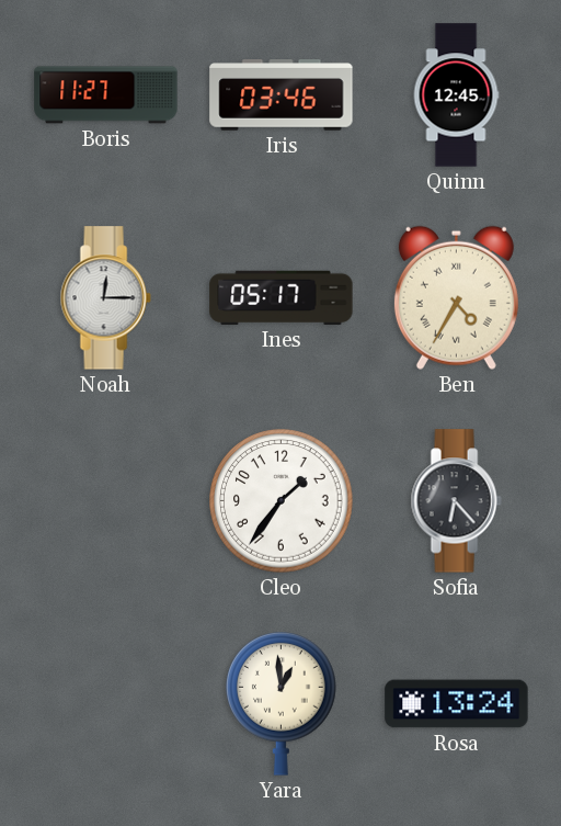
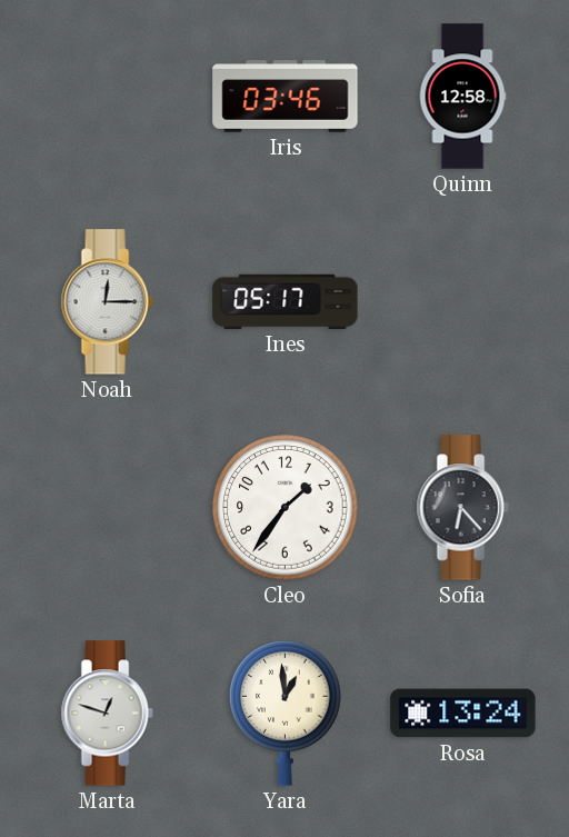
Boris: 11:27 -> none
Quinn: 12:45 -> 12:58
Ben: 4:35 -> none
Marta: none -> 12:48
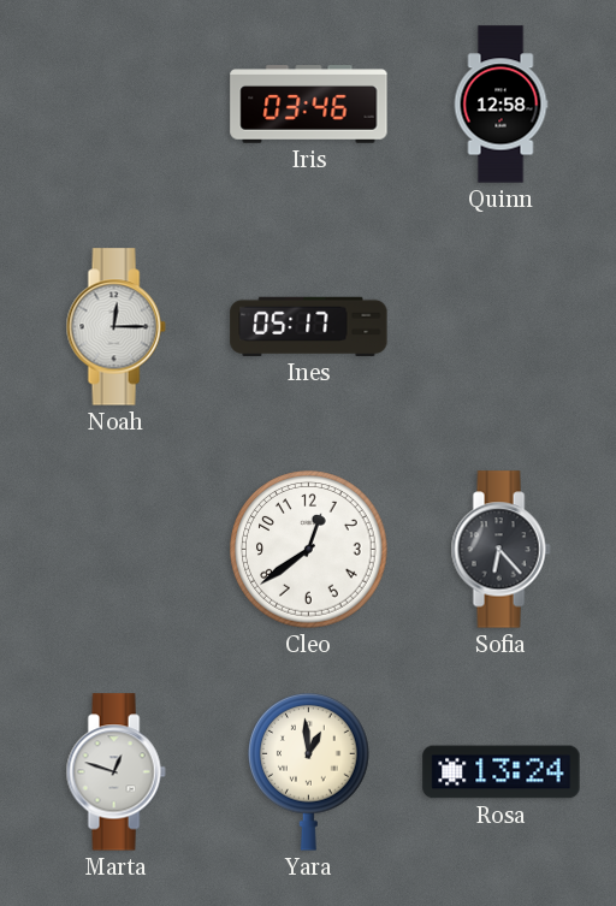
Cleo: 1:36 -> 12:39
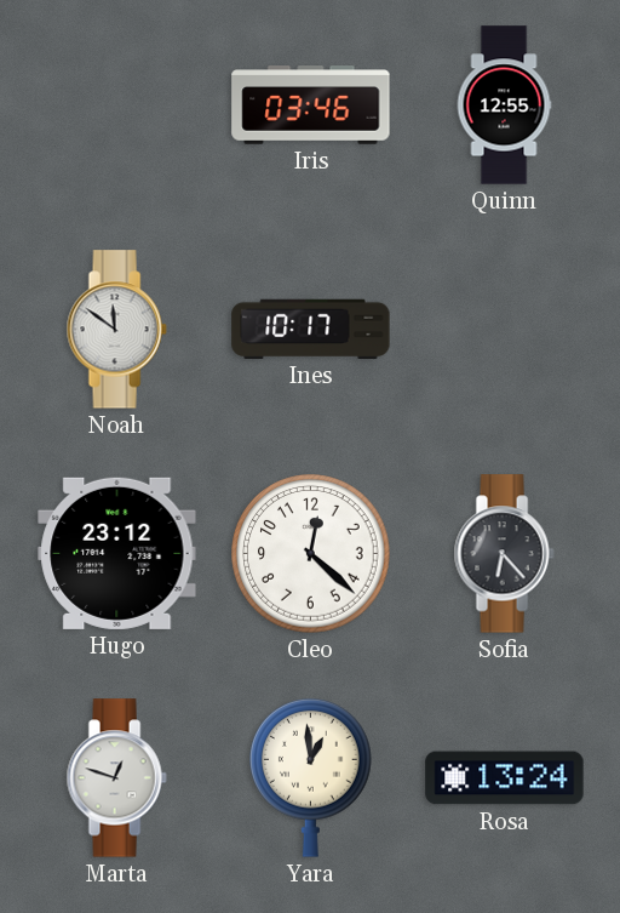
Quinn: 12:58 -> 12:55
Noah: 12:15 -> 11:51
Ines: 05:17 -> 10:17
Hugo: none -> 23:12
Cleo: 12:39 -> 12:22
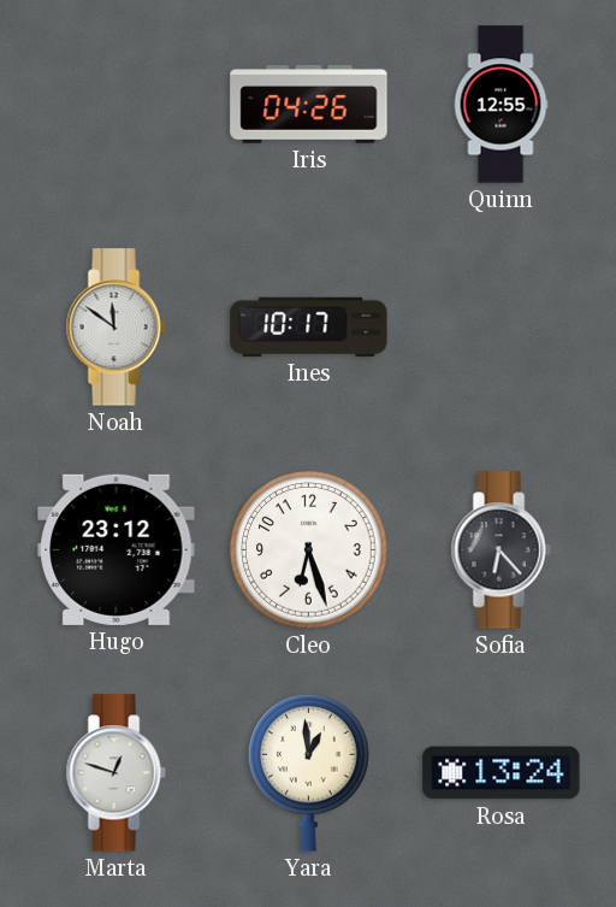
Iris: 03:46 -> 04:26
Cleo: 12:22 -> 6:27
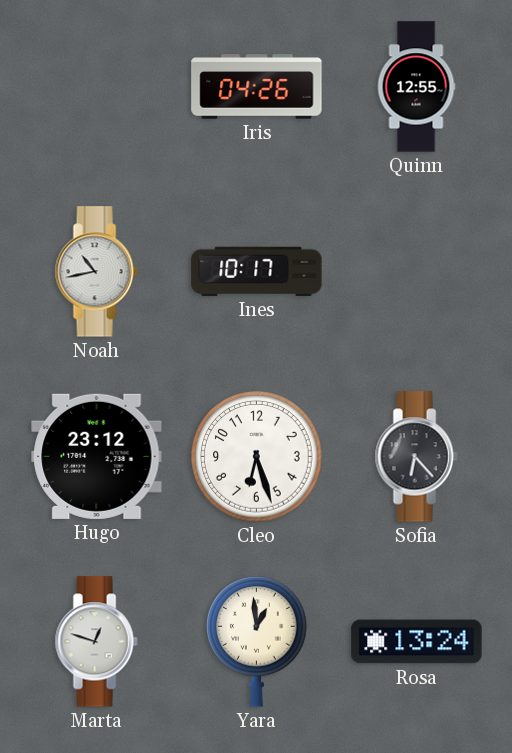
Noah: 11:51 -> 10:43
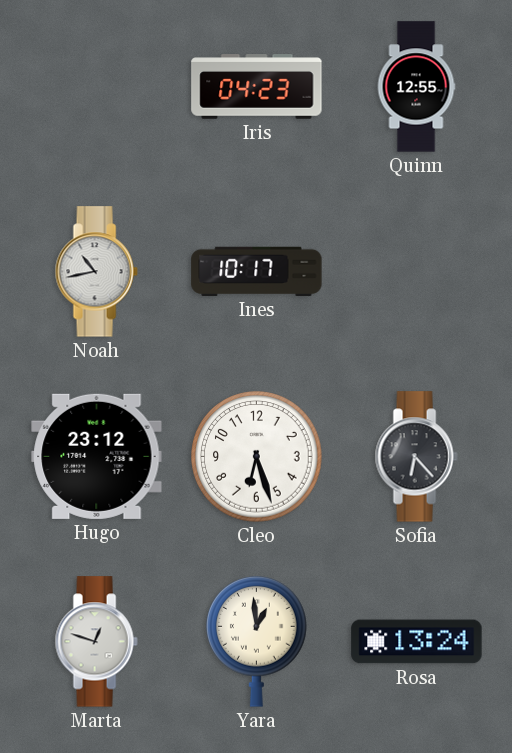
Iris: 04:26 -> 04:23
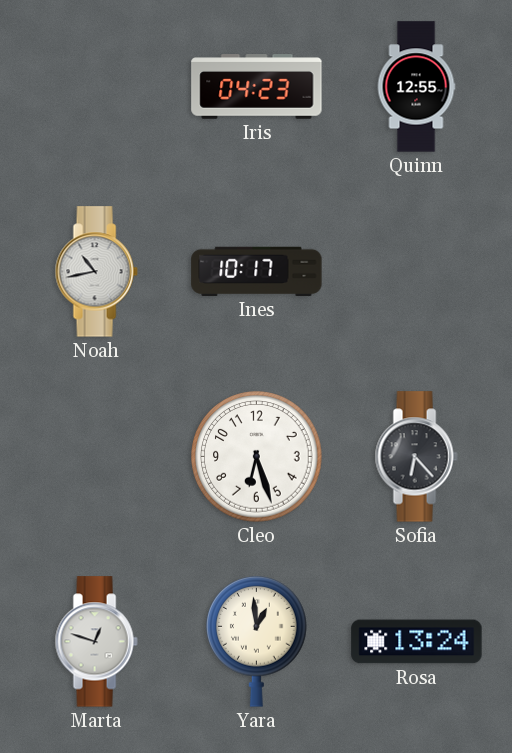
Hugo: 23:12 -> none
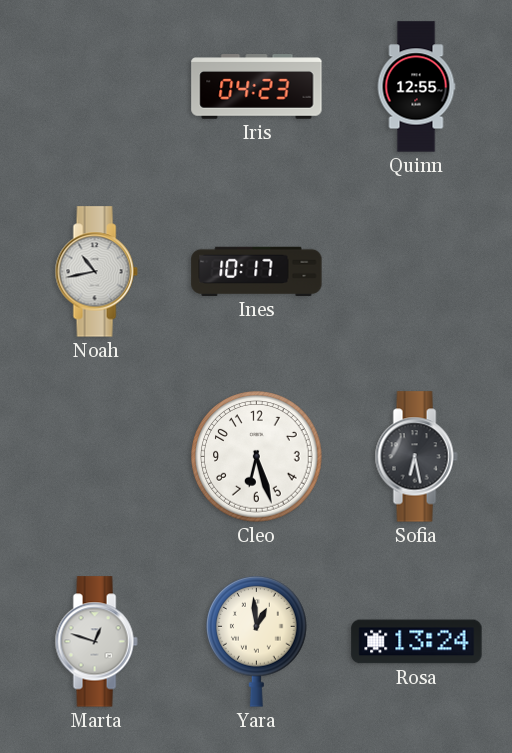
Sofia: 6:23 -> 6:28
